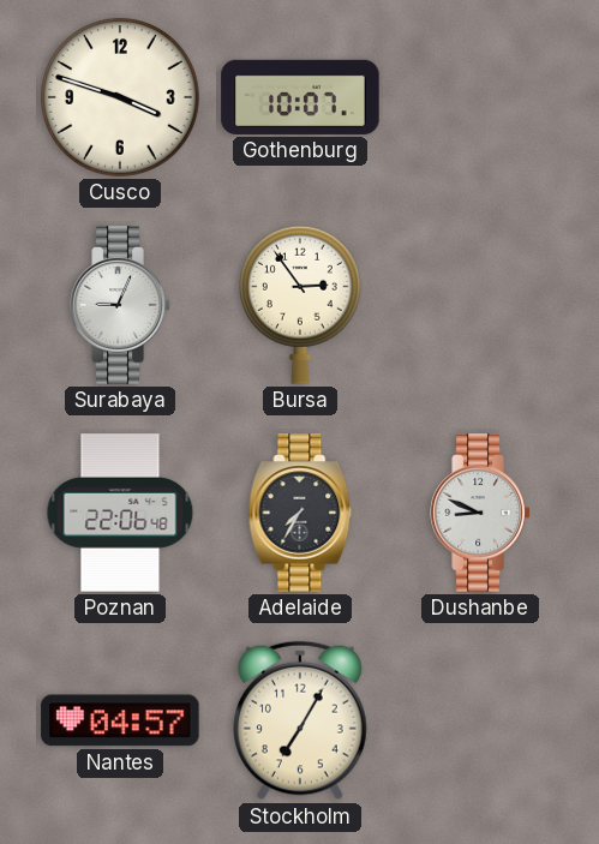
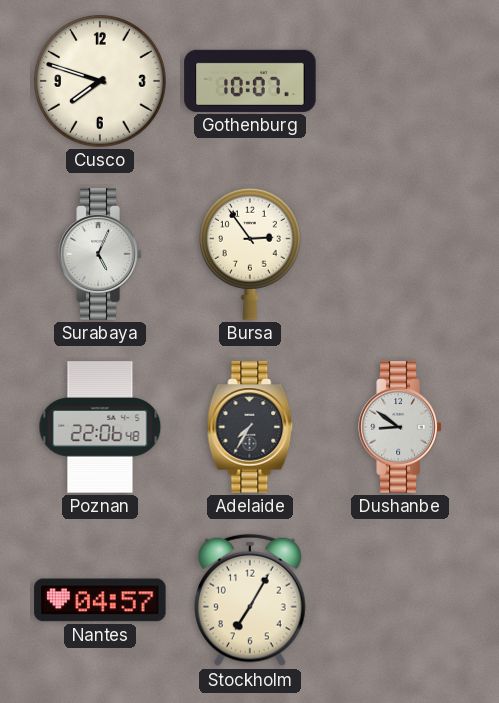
Cusco: 3:48 -> 7:48
Surabaya: 9:04 -> 5:04
Dushanbe: 8:49 -> 8:51
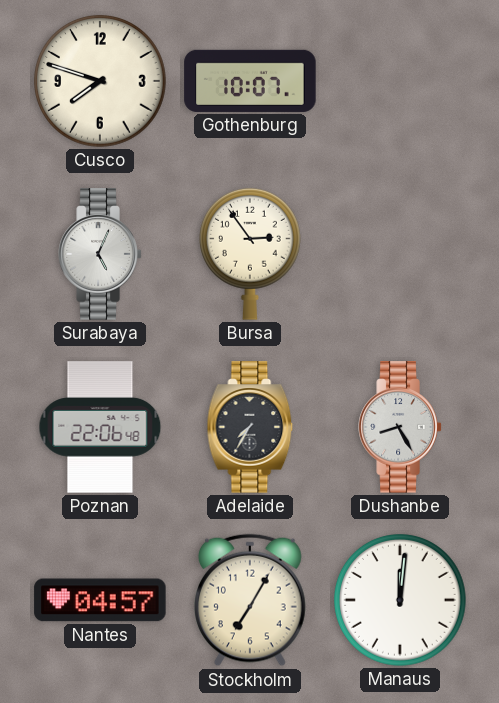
Dushanbe: 8:51 -> 8:25
Manaus: none -> 12:01
